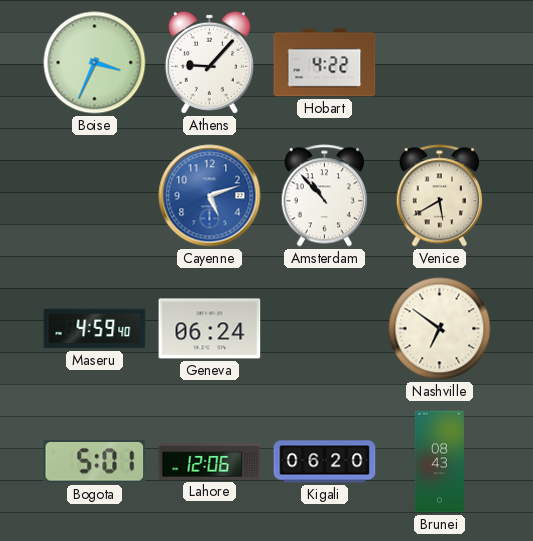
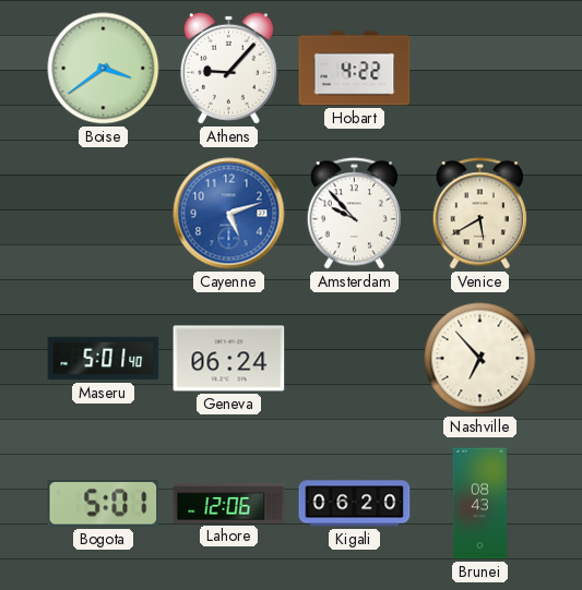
Boise: 3:34 -> 3:39
Amsterdam: 10:53 -> 9:53
Maseru: 4:59 -> 5:01
Nashville: 6:51 -> 6:53
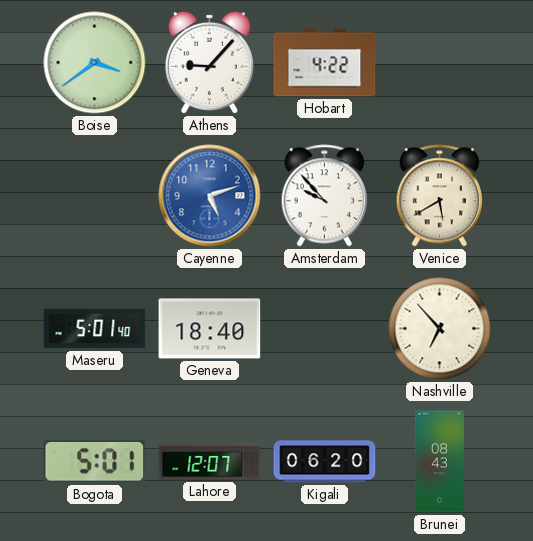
Geneva: 06:24 -> 18:40
Lahore: 12:06 -> 12:07
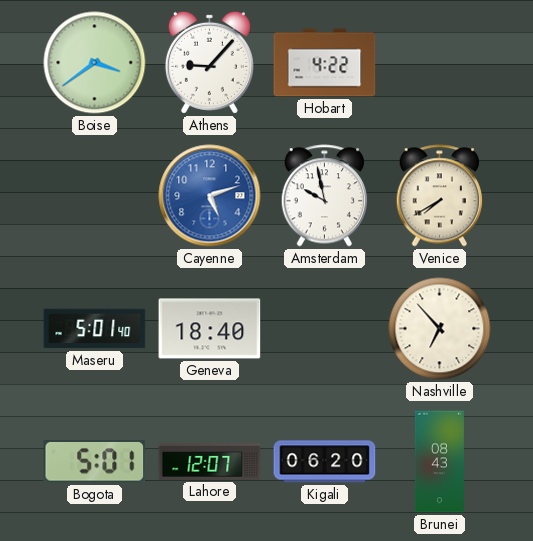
Amsterdam: 9:53 -> 9:58
Venice: 5:40 -> 7:40
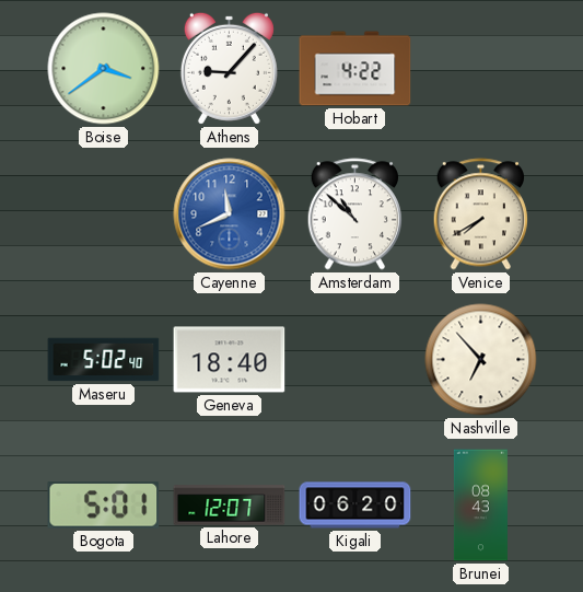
Cayenne: 5:12 -> 11:41
Amsterdam: 9:58 -> 10:52
Maseru: 5:01 -> 5:02
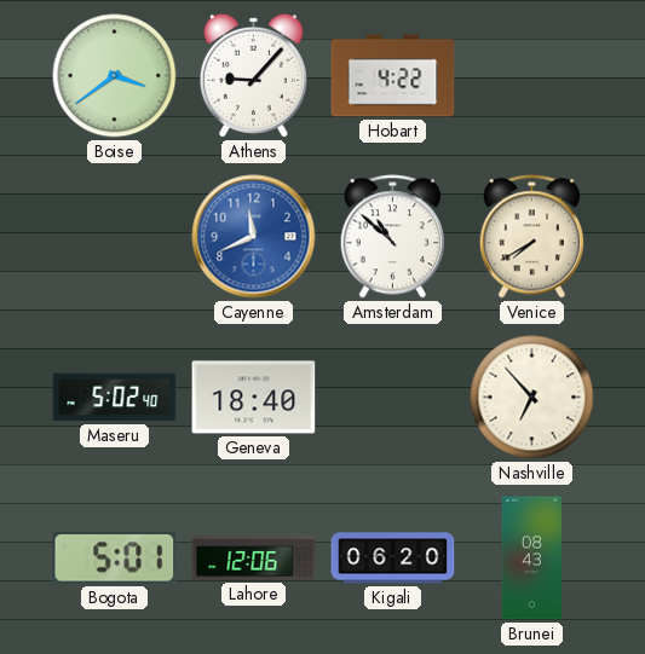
Lahore: 12:07 -> 12:06
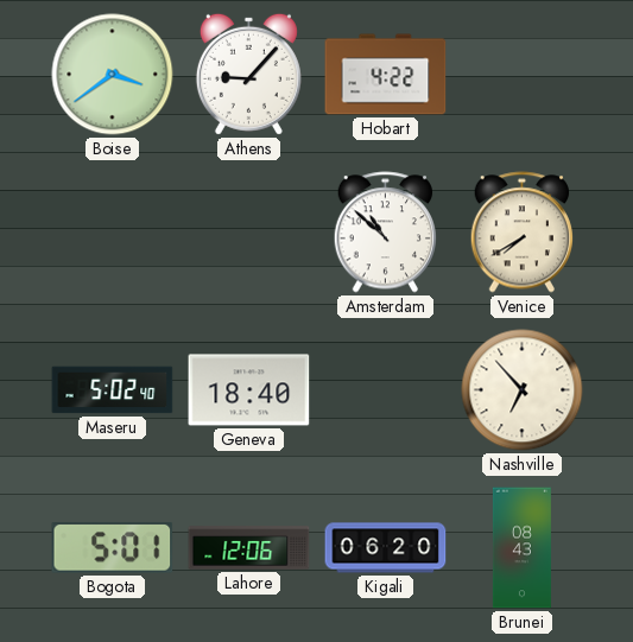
Cayenne: 11:41 -> none
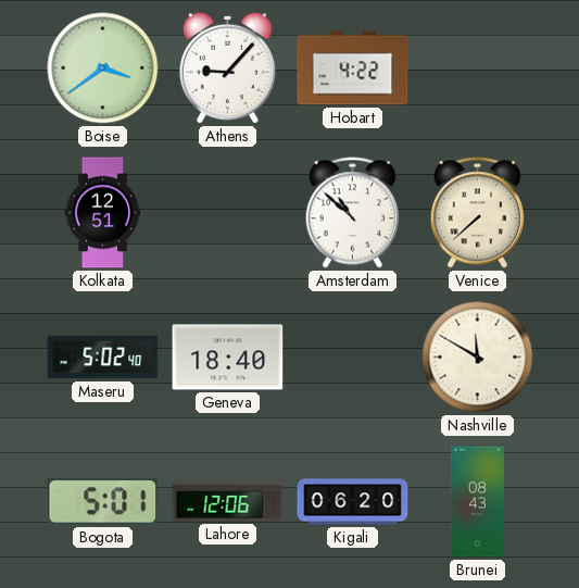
Kolkata: none -> 12:51
Venice: 7:40 -> 7:38
Nashville: 6:53 -> 11:50
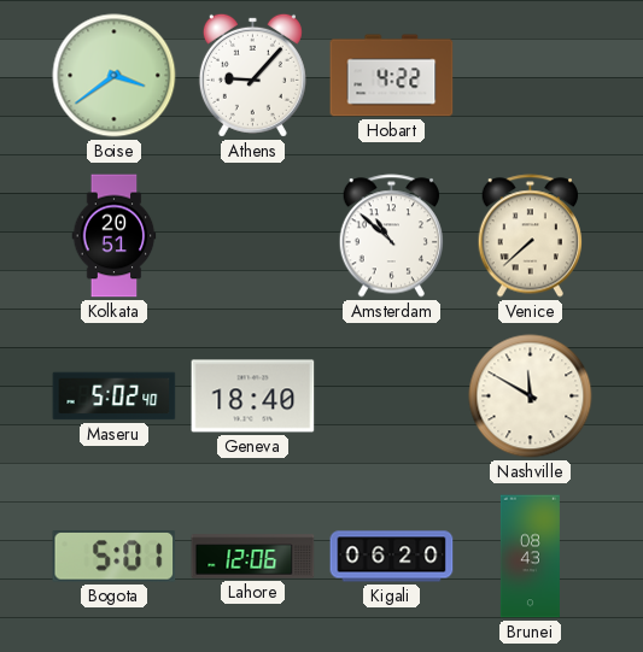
Kolkata: 12:51 -> 20:51
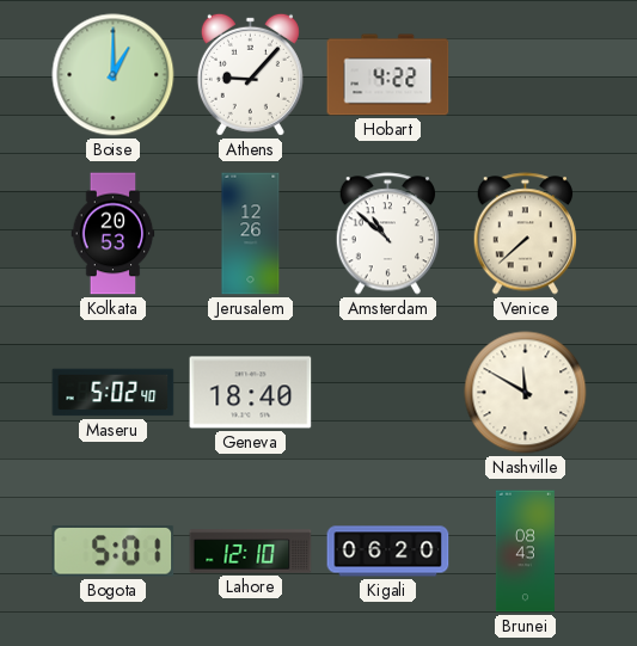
Boise: 3:39 -> 1:00
Kolkata: 20:51 -> 20:53
Jerusalem: none -> 12:26
Lahore: 12:06 -> 12:10
